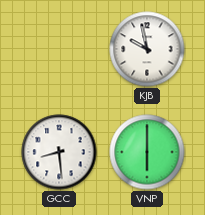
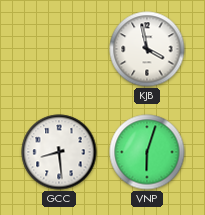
KJB: 9:58 -> 3:58
VNP: 6:00 -> 6:03
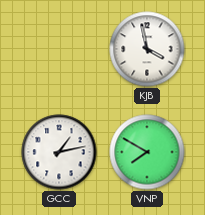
GCC: 8:29 -> 1:13
VNP: 6:03 -> 7:50
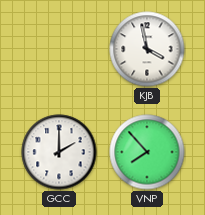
GCC: 1:13 -> 2:00
VNP: 7:50 -> 7:53
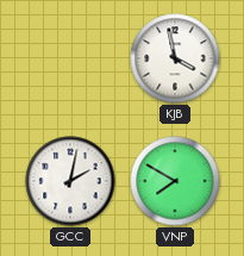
GCC: 2:00 -> 2:02
VNP: 7:53 -> 7:50
